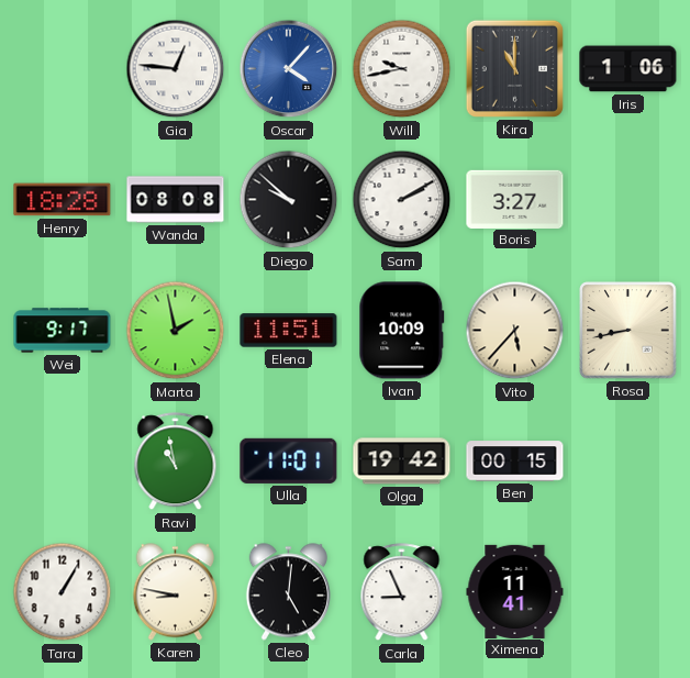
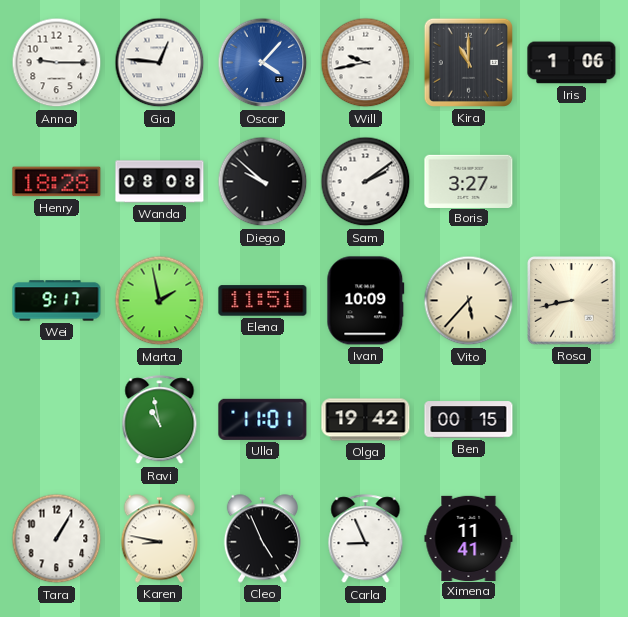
Anna: none -> 9:15
Sam: 2:10 -> 2:09
Cleo: 5:01 -> 4:56
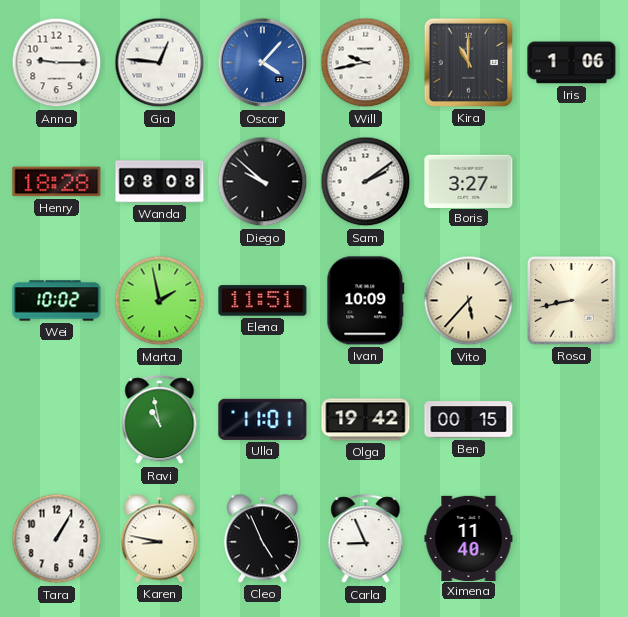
Wei: 9:17 -> 10:02
Ximena: 11:41 -> 11:40
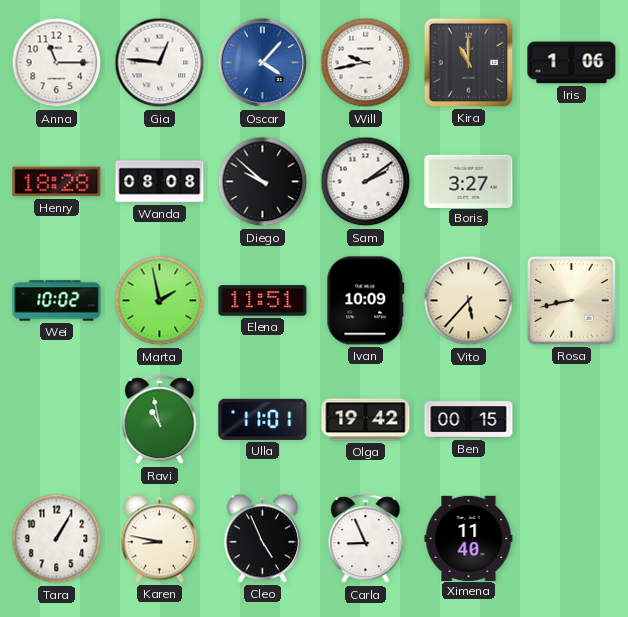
Anna: 9:15 -> 11:15
